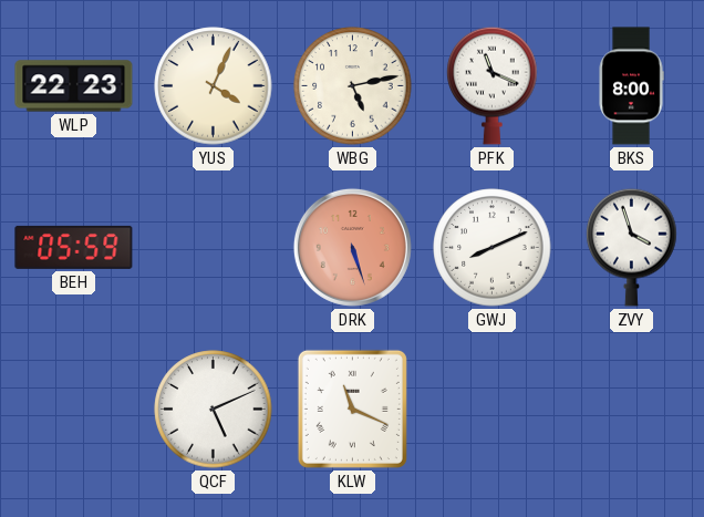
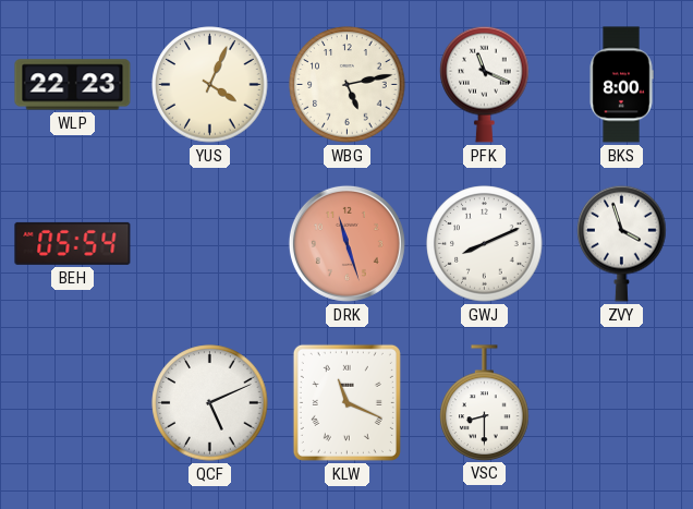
BEH: 05:59 -> 05:54
DRK: 5:27 -> 11:27
VSC: none -> 8:30
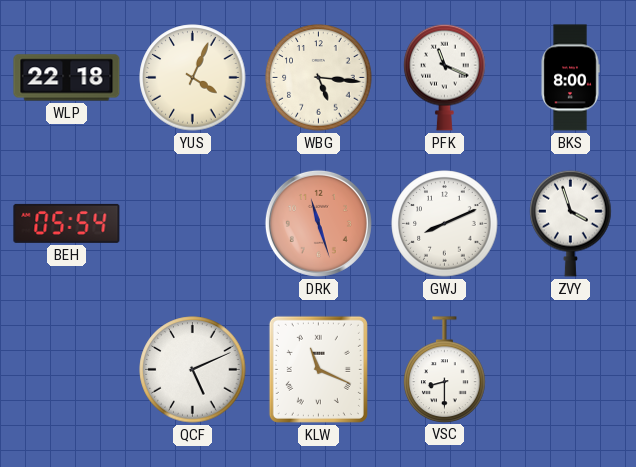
WLP: 22:23 -> 22:18
WBG: 5:13 -> 5:16
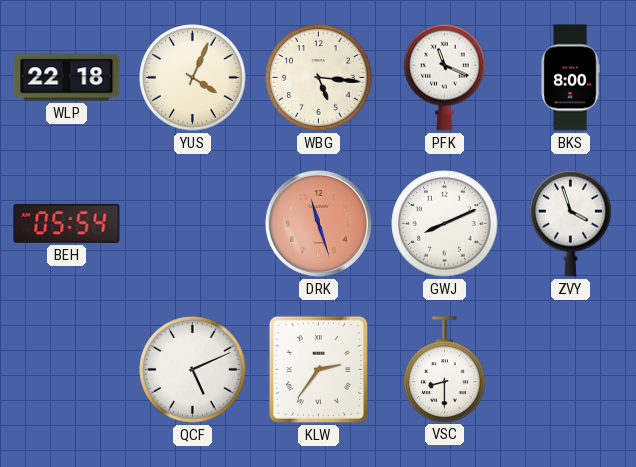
KLW: 11:19 -> 2:36
